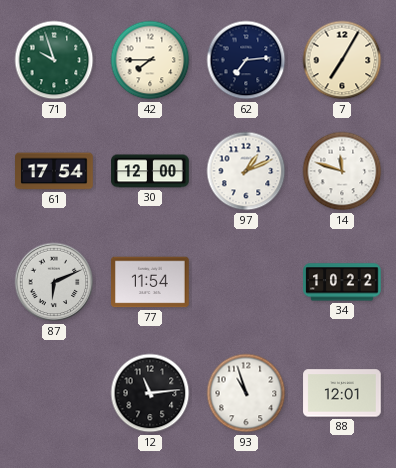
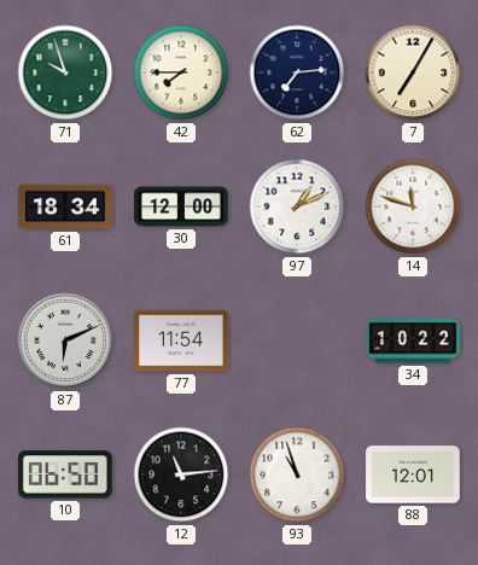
61: 17:54 -> 18:34
10: none -> 06:50
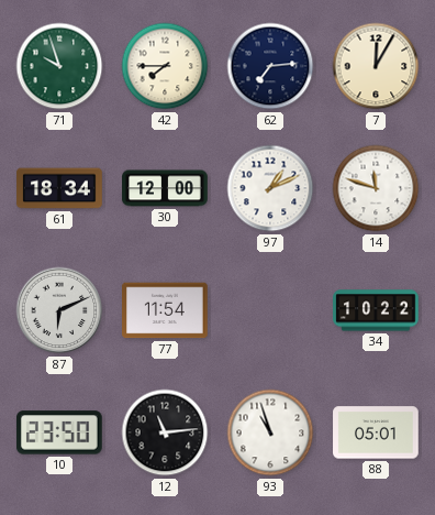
7: 7:05 -> 12:05
10: 06:50 -> 23:50
88: 12:01 -> 05:01
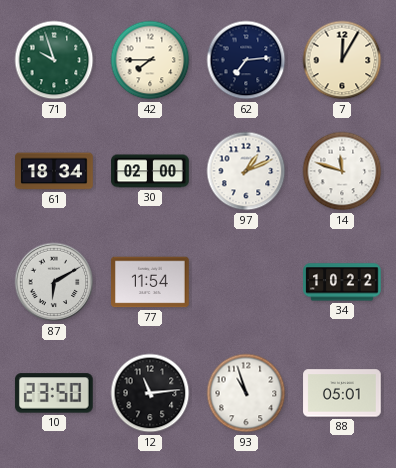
30: 12:00 -> 02:00
87: 6:11 -> 6:10
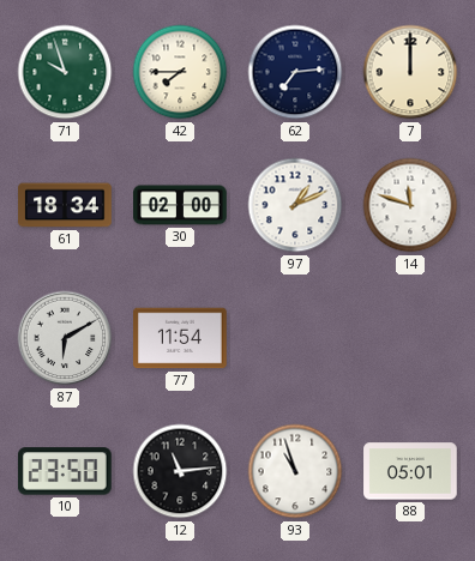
7: 12:05 -> 12:00
34: 10:22 -> none
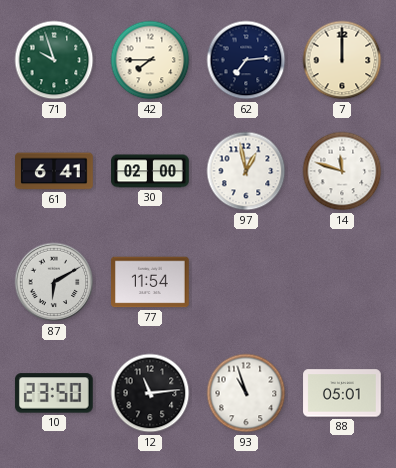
61: 18:34 -> 6:41
97: 1:11 -> 12:58
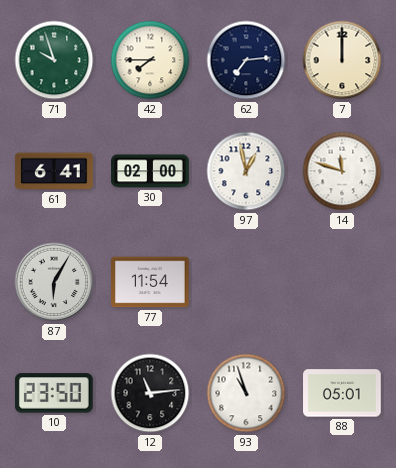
87: 6:10 -> 6:05
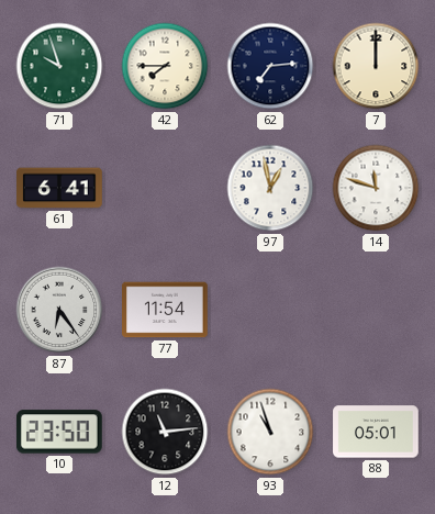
30: 02:00 -> none
87: 6:05 -> 6:24
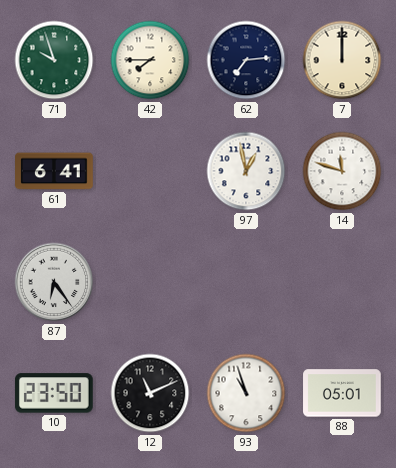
77: 11:54 -> none
12: 11:14 -> 11:11
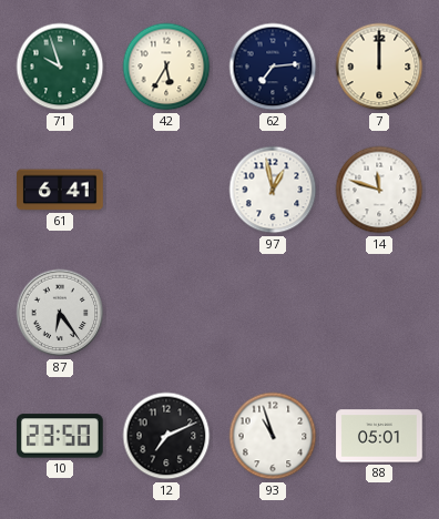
42: 7:45 -> 5:35
12: 11:11 -> 7:11
